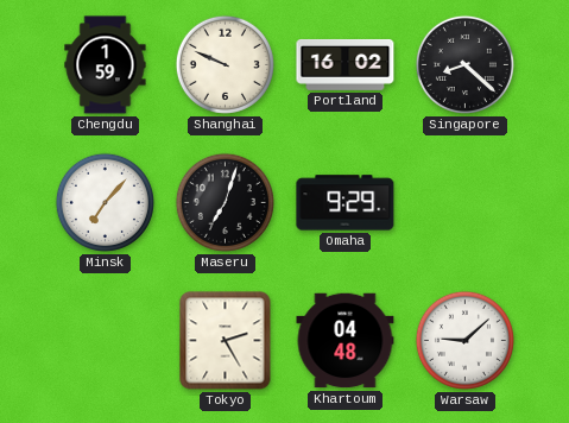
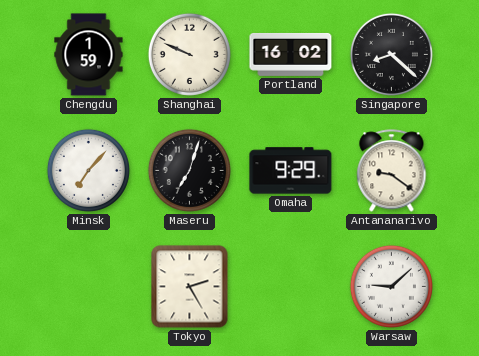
Antananarivo: none -> 9:21
Khartoum: 04:48 -> none
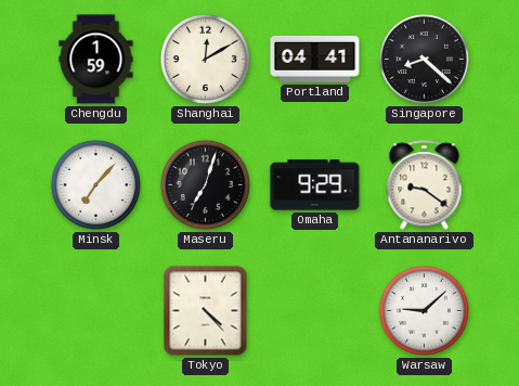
Shanghai: 9:49 -> 12:10
Portland: 16:02 -> 04:41
Tokyo: 2:25 -> 4:23
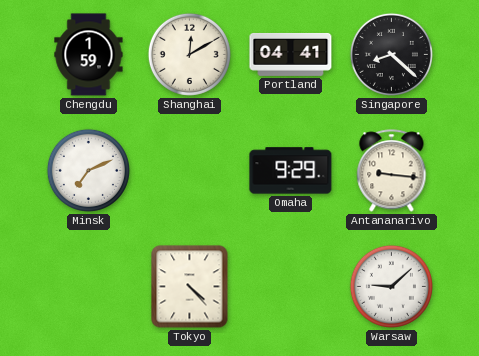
Minsk: 7:07 -> 7:11
Maseru: 7:03 -> none
Antananarivo: 9:21 -> 9:16
